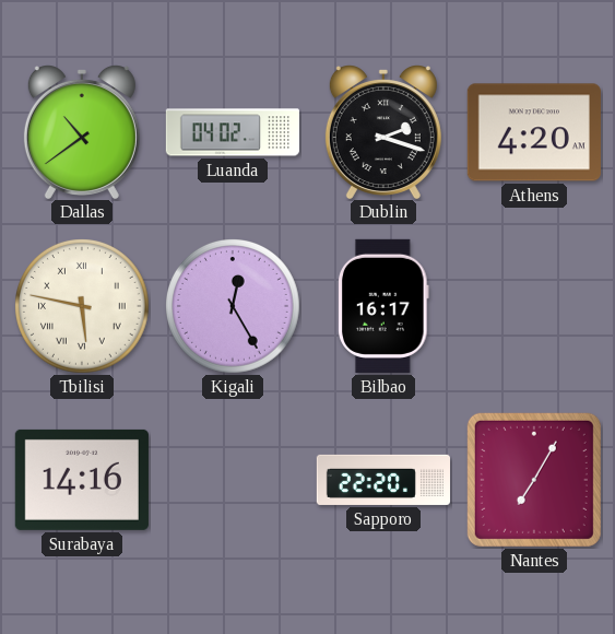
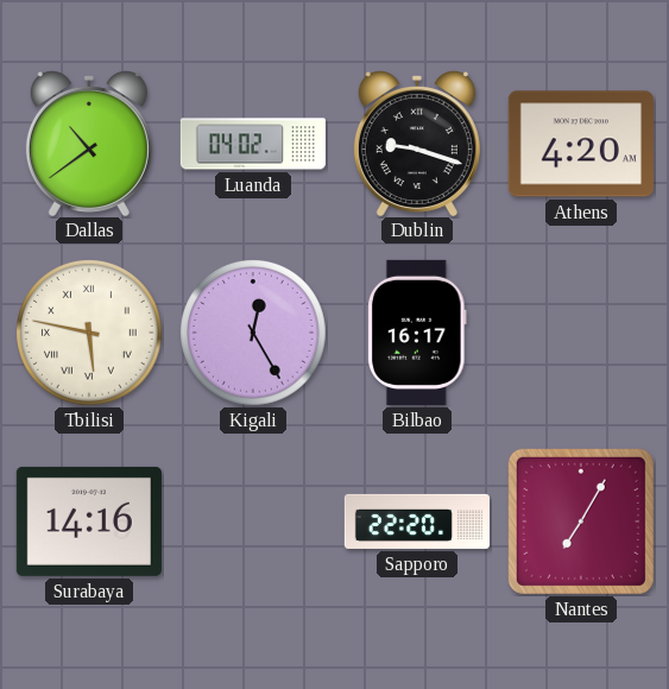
Dublin: 2:18 -> 9:18
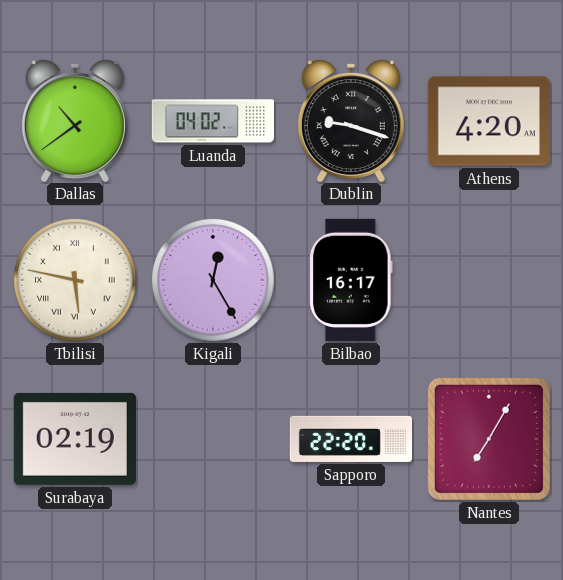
Surabaya: 14:16 -> 02:19
